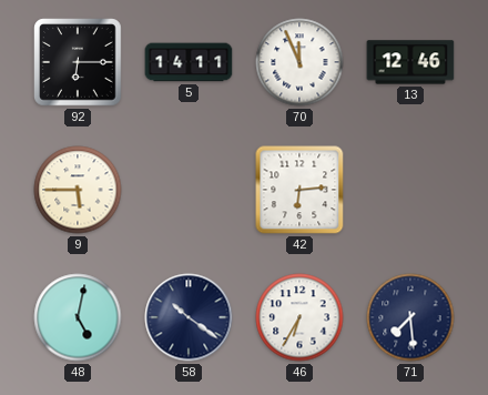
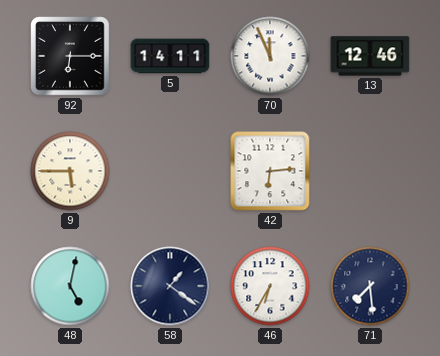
58: 10:21 -> 1:21
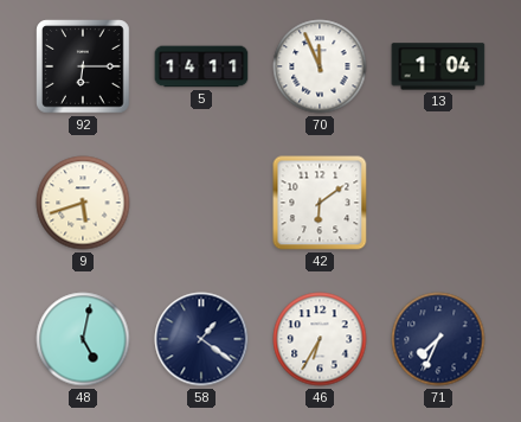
13: 12:46 -> 1:04
9: 5:45 -> 5:42
42: 6:14 -> 6:09
71: 7:29 -> 7:34
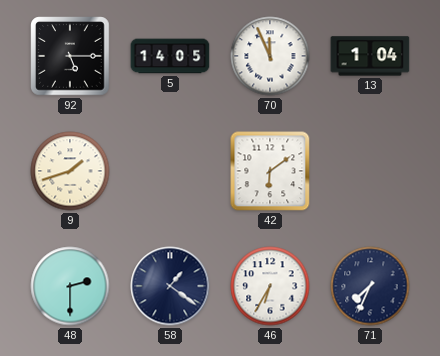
92: 6:15 -> 5:15
5: 14:11 -> 14:05
9: 5:42 -> 1:42
48: 5:02 -> 2:30
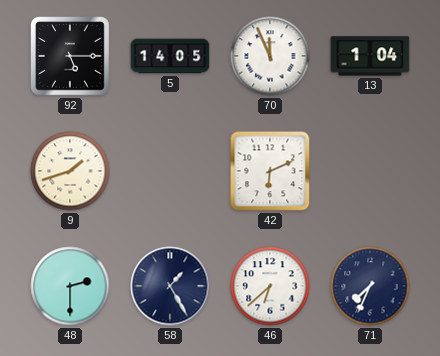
42: 6:09 -> 6:11
58: 1:21 -> 1:25
46: 6:35 -> 6:38
